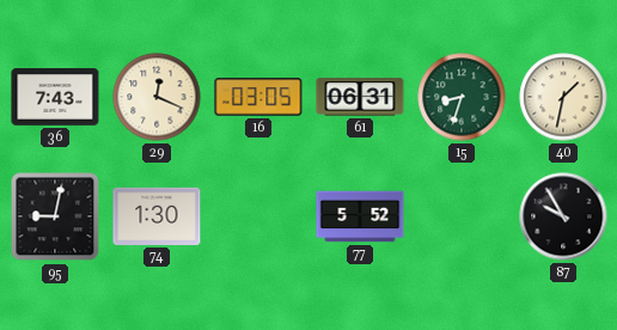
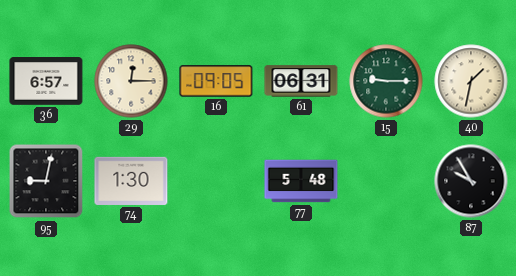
36: 7:43 -> 6:57
29: 12:19 -> 12:15
16: 03:05 -> 09:05
15: 8:33 -> 9:15
77: 5:52 -> 5:48
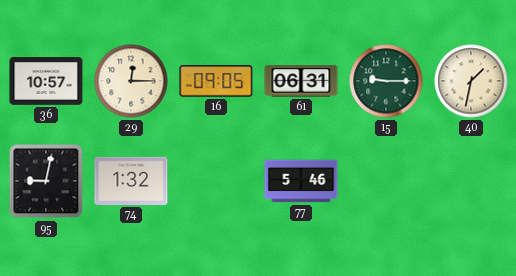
36: 6:57 -> 10:57
74: 1:30 -> 1:32
77: 5:48 -> 5:46
87: 9:55 -> none
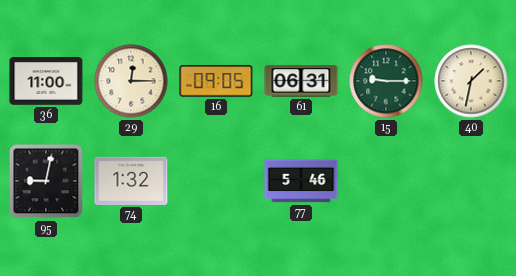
36: 10:57 -> 11:00
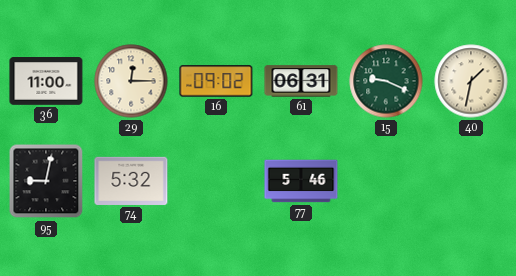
16: 09:05 -> 09:02
15: 9:15 -> 9:19
74: 1:32 -> 5:32
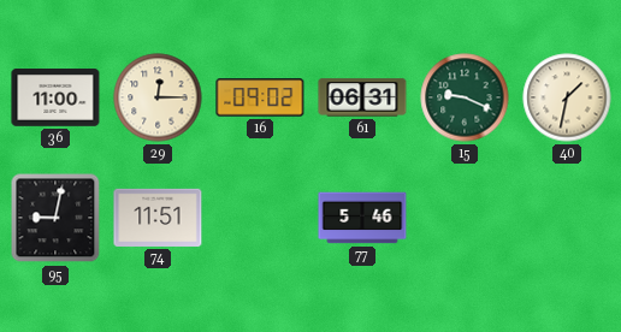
74: 5:32 -> 11:51
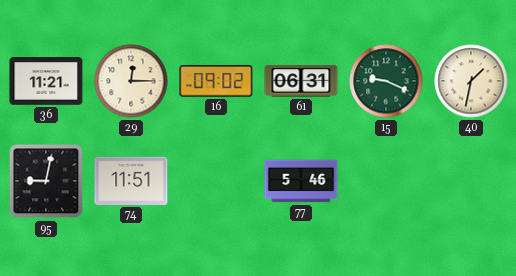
36: 11:00 -> 11:21
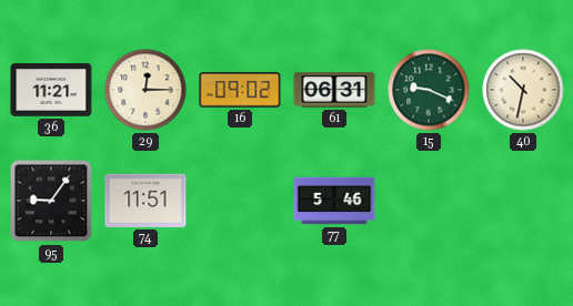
40: 1:32 -> 10:32
95: 9:02 -> 9:06
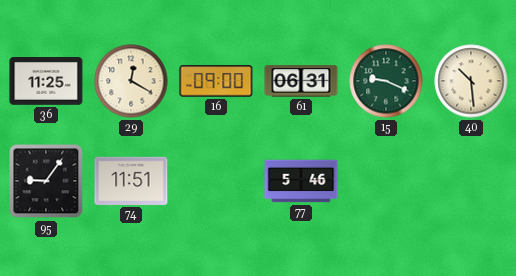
36: 11:21 -> 11:25
29: 12:15 -> 12:20
16: 09:02 -> 09:00
40: 10:32 -> 10:29
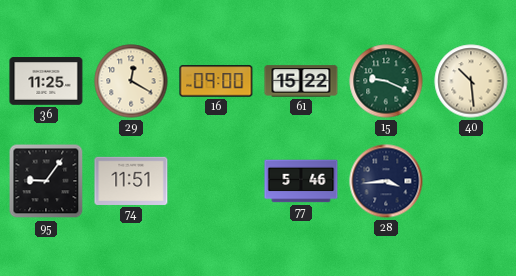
61: 06:31 -> 15:22
28: none -> 3:44
